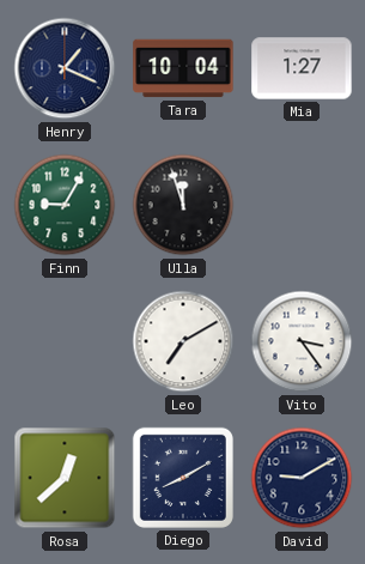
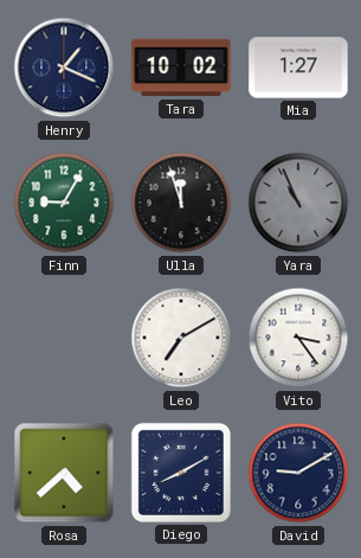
Tara: 10:04 -> 10:02
Yara: none -> 10:56
Rosa: 12:38 -> 4:38
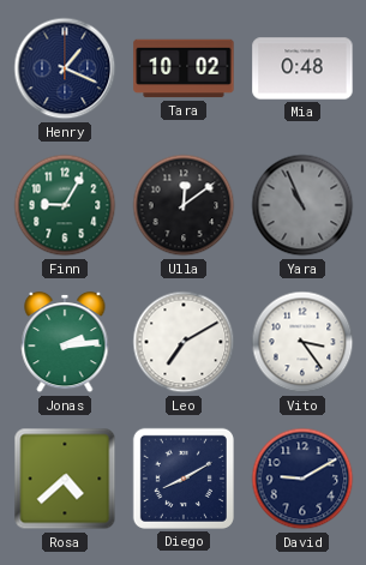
Mia: 1:27 -> 0:48
Ulla: 11:57 -> 12:09
Jonas: none -> 2:14
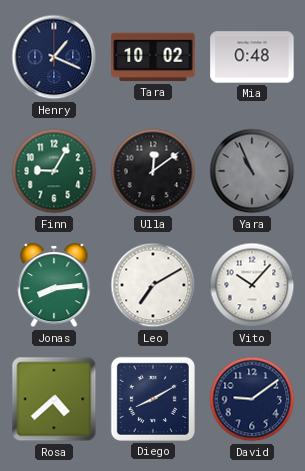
Jonas: 2:14 -> 8:14
Vito: 3:24 -> 10:07
David: 9:10 -> 9:09
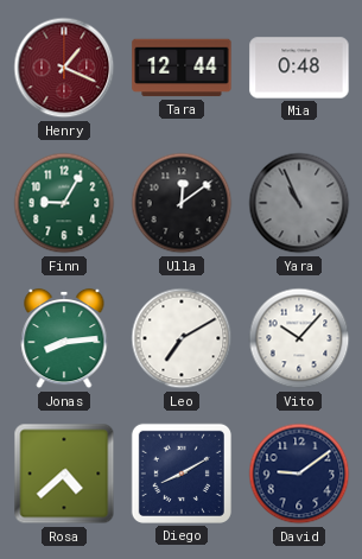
Henry dial: navy -> burgundy
Tara: 10:02 -> 12:44
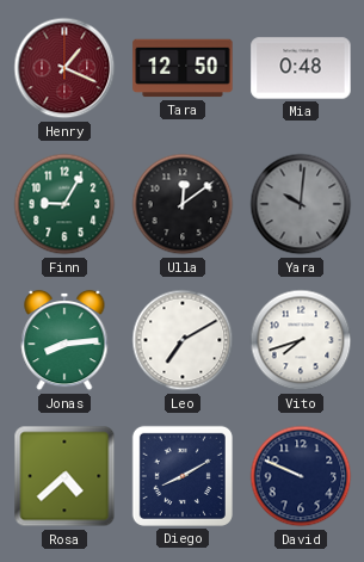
Tara: 12:44 -> 12:50
Yara: 10:56 -> 10:01
Vito: 10:07 -> 7:42
David: 9:09 -> 9:49
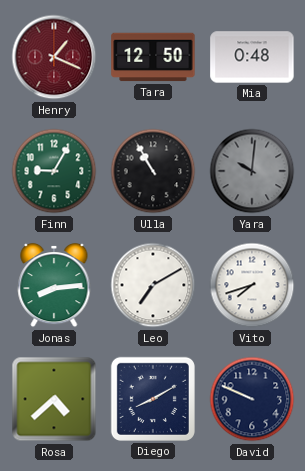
Ulla: 12:09 -> 10:55
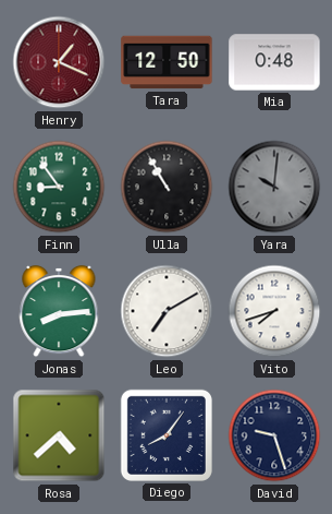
Finn: 9:05 -> 8:54
Diego: 8:10 -> 8:06
David: 9:49 -> 9:27
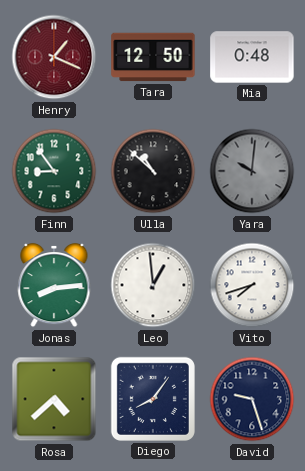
Ulla: 10:55 -> 10:52
Leo: 7:10 -> 12:59
